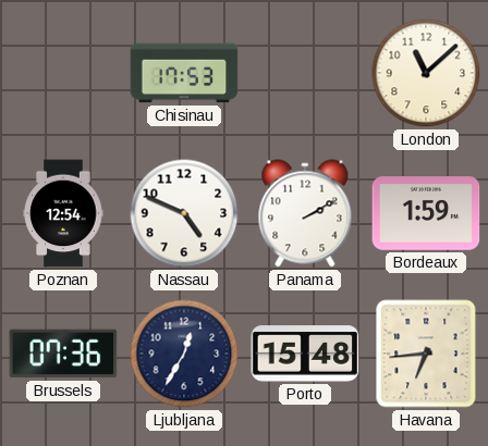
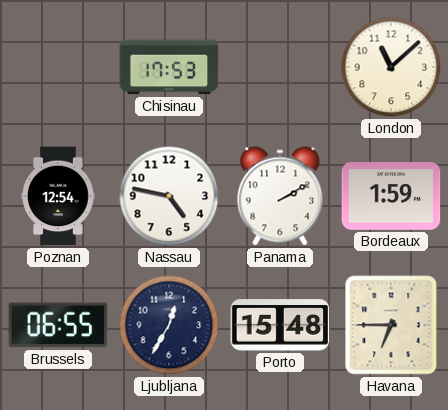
Nassau: 4:49 -> 4:47
Brussels: 07:36 -> 06:55
Havana: 6:44 -> 6:45
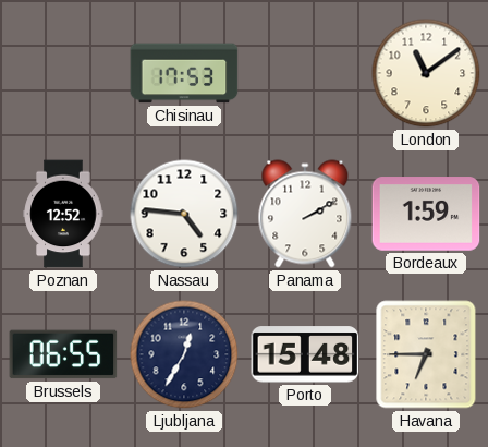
London: 11:08 -> 11:09
Poznan: 12:54 -> 12:52
Nassau: 4:47 -> 4:46
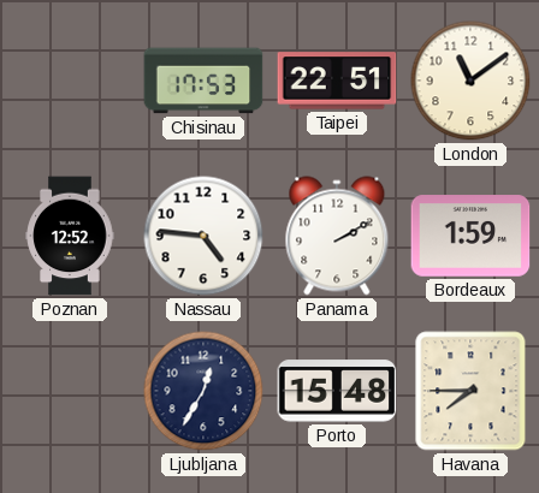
Taipei: none -> 22:51
Brussels: 06:55 -> none
Havana: 6:45 -> 7:45
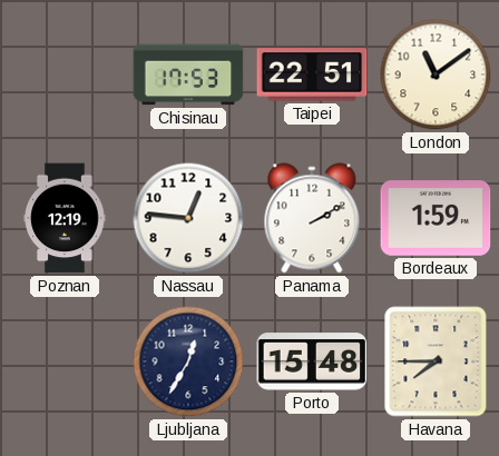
Poznan: 12:52 -> 12:19
Nassau: 4:46 -> 12:46
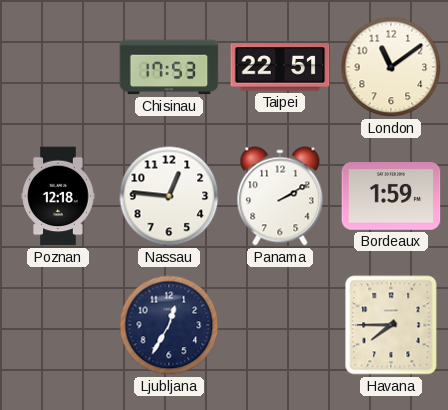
Poznan: 12:19 -> 12:18
Porto: 15:48 -> none
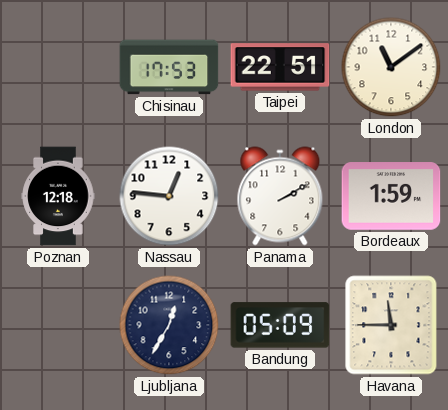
Bandung: none -> 05:09
Havana: 7:45 -> 11:45
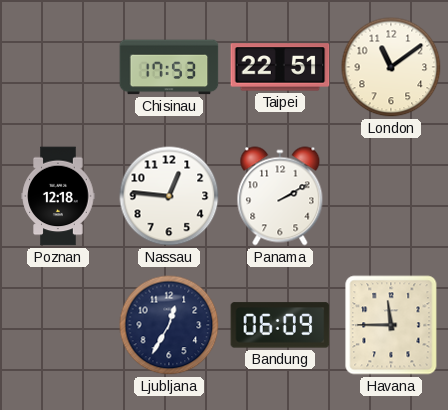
Bordeaux: 1:59 -> none
Bandung: 05:09 -> 06:09
